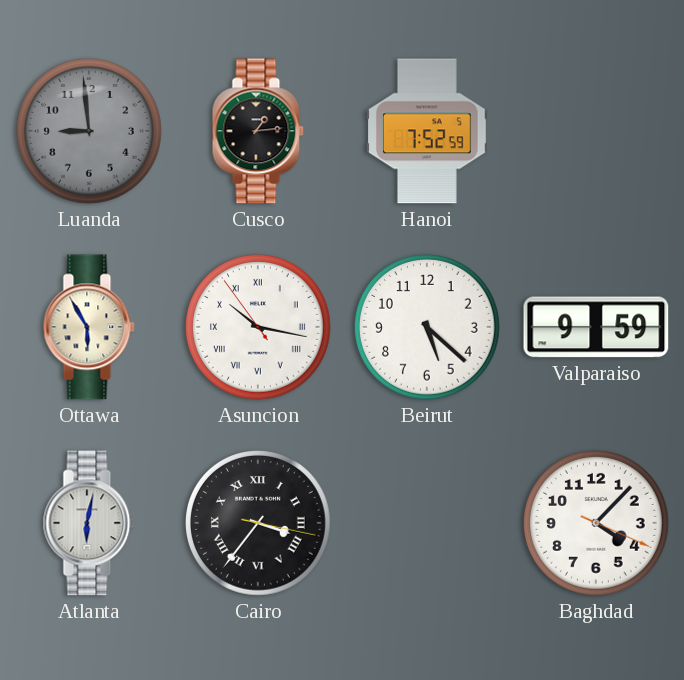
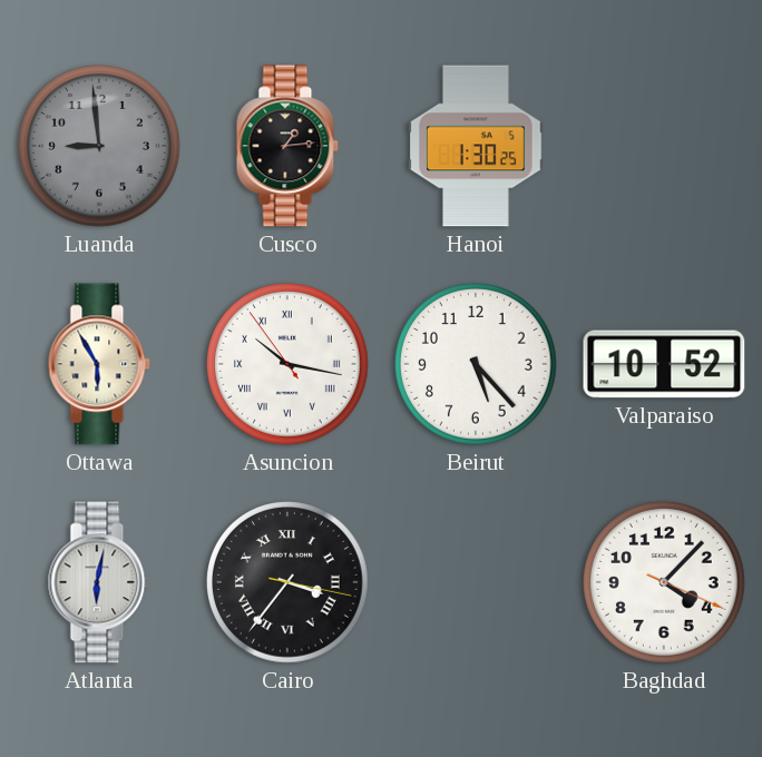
Hanoi: 7:52 -> 1:30
Beirut: 5:22 -> 5:23
Valparaiso: 9:59 -> 10:52
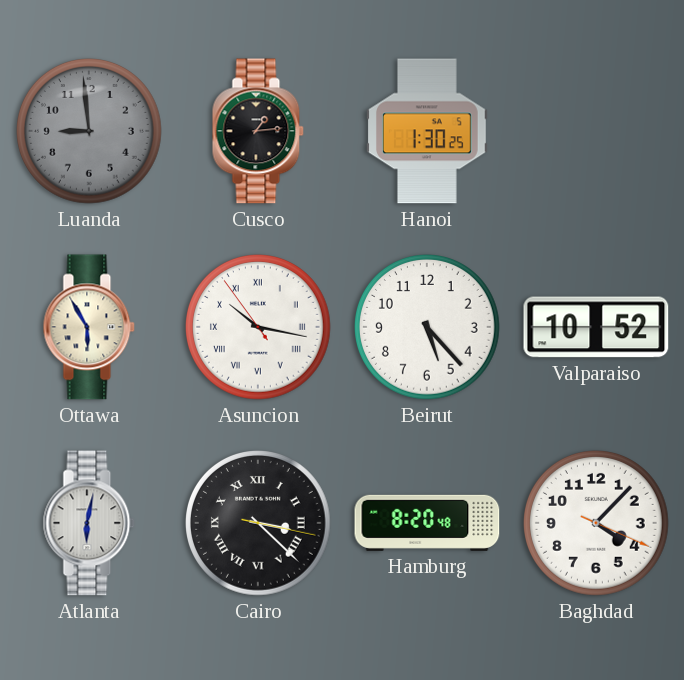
Cairo: 3:36 -> 3:22
Hamburg: none -> 8:20
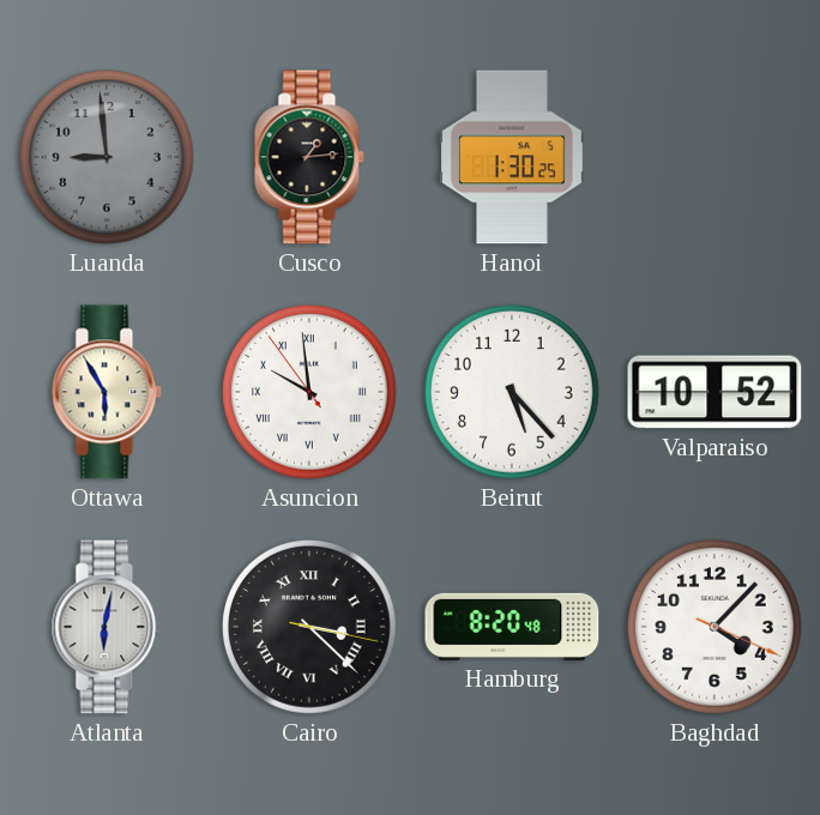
Asuncion: 10:16 -> 9:58
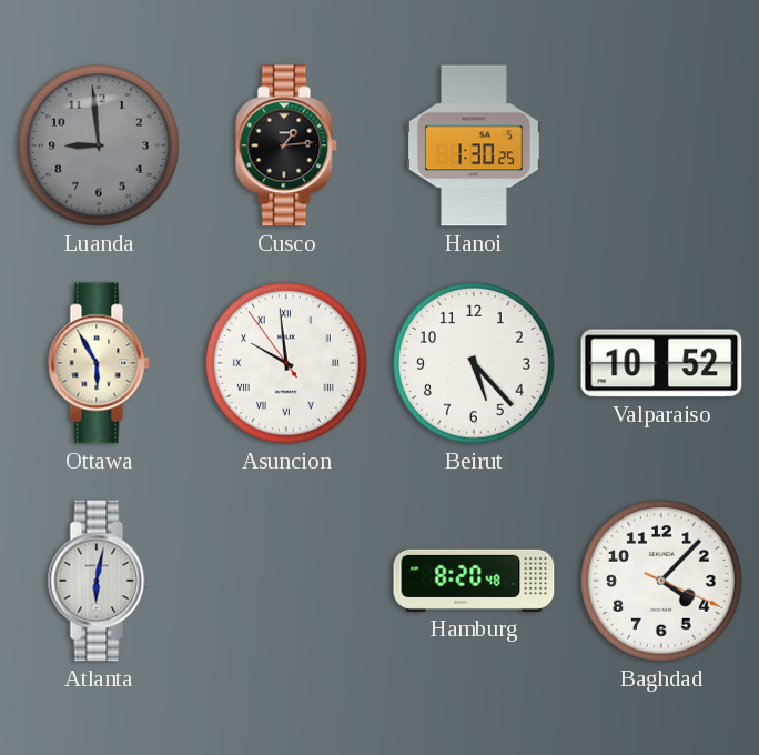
Cairo: 3:22 -> none
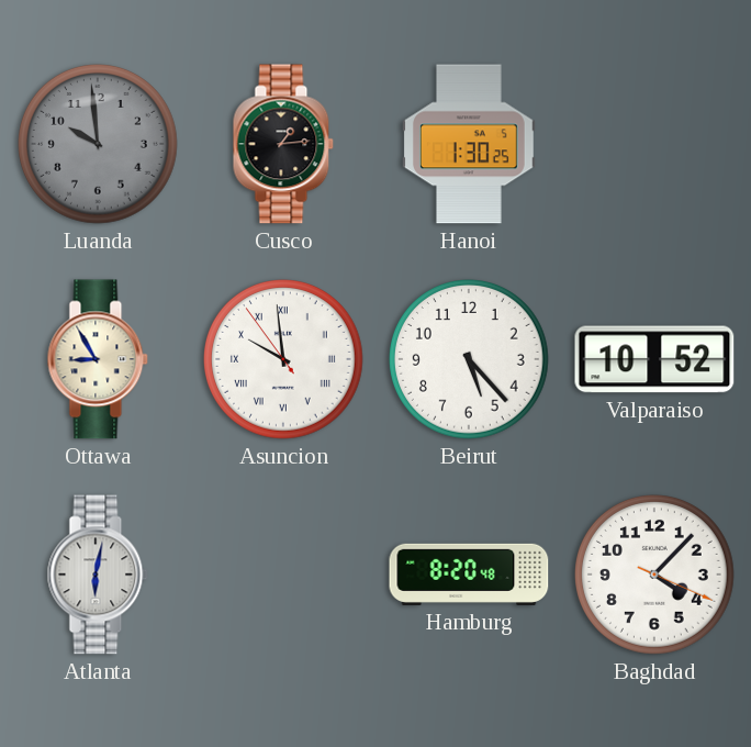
Luanda: 8:59 -> 9:59
Ottawa: 5:55 -> 8:55
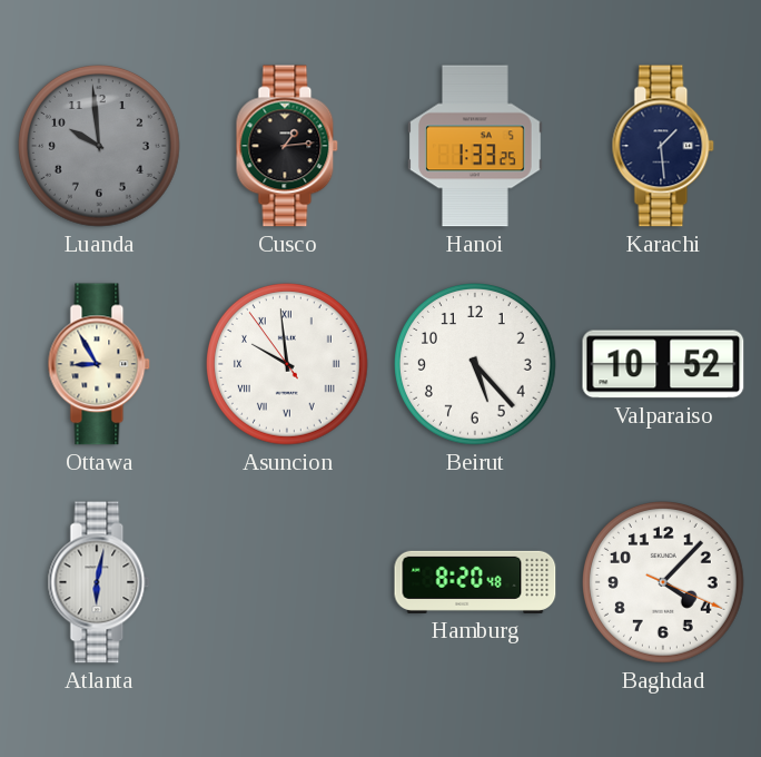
Hanoi: 1:30 -> 1:33
Karachi: none -> 1:29
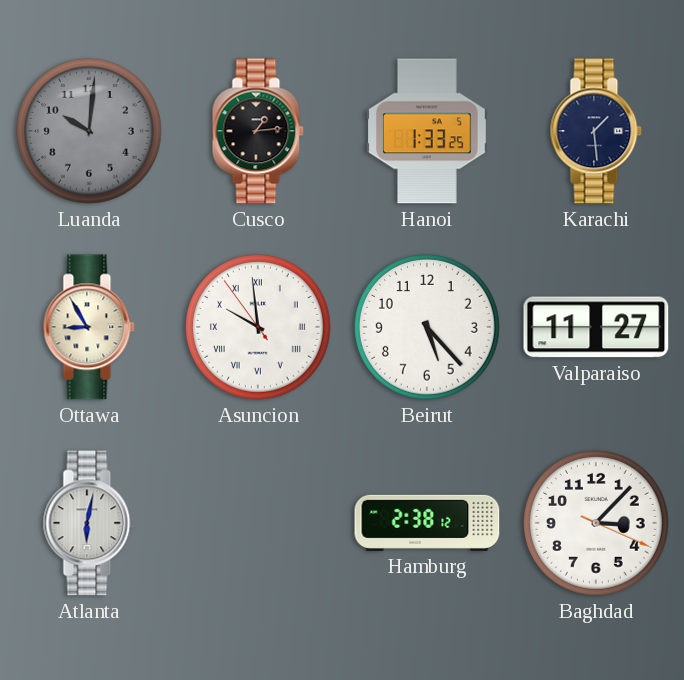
Luanda: 9:59 -> 10:01
Valparaiso: 10:52 -> 11:27
Hamburg: 8:20 -> 2:38
Baghdad: 4:07 -> 3:07
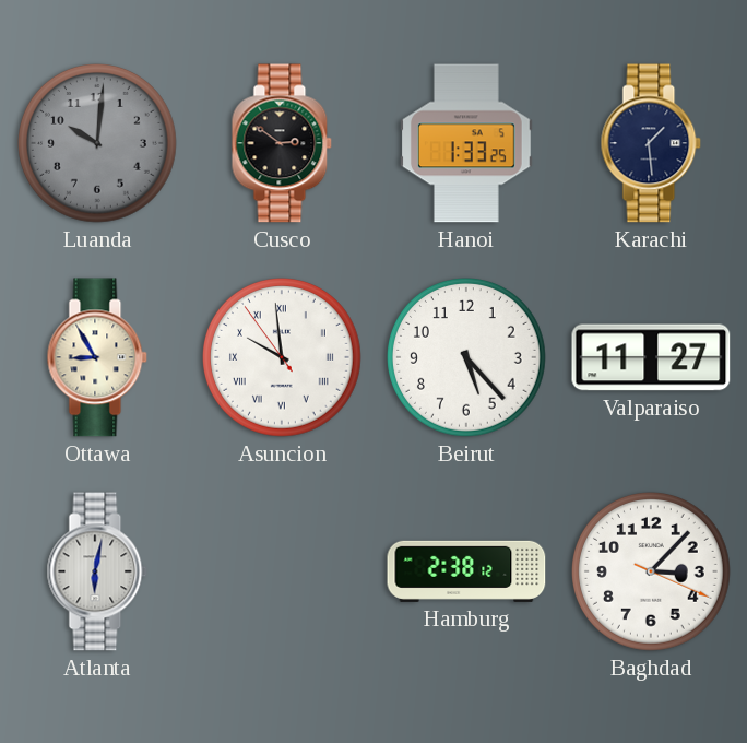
Cusco: 1:14 -> 2:51
